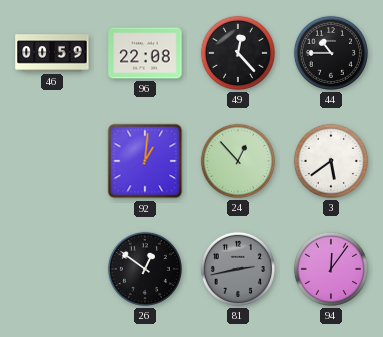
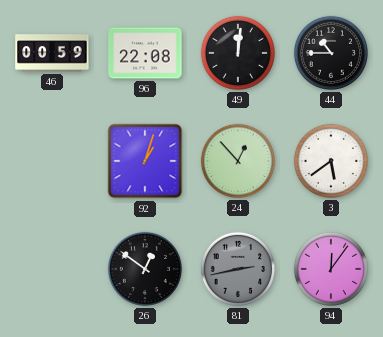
49: 12:23 -> 12:01
92: 1:01 -> 1:03
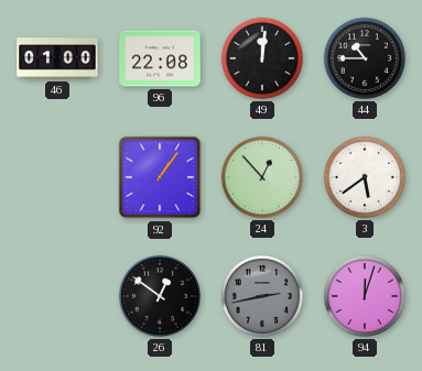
46: 00:59 -> 01:00
92: 1:03 -> 1:06
94: 12:06 -> 12:03
